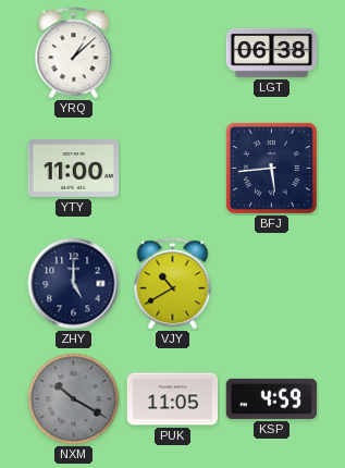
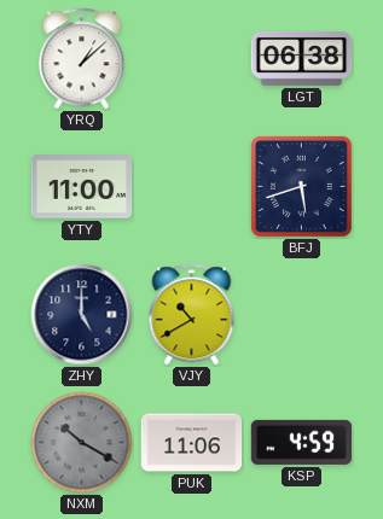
BFJ: 5:44 -> 5:42
PUK: 11:05 -> 11:06
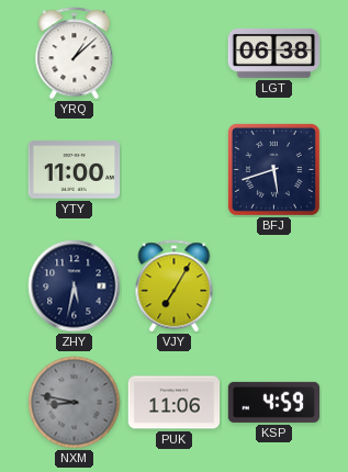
ZHY: 5:00 -> 5:32
VJY: 10:40 -> 7:05
NXM: 10:20 -> 8:47
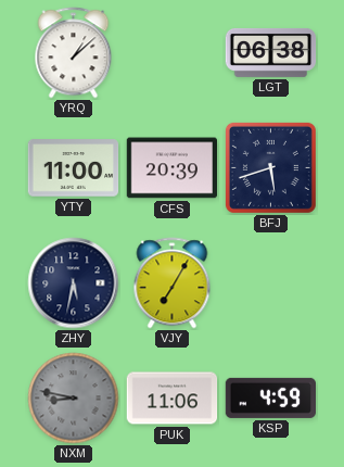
CFS: none -> 20:39
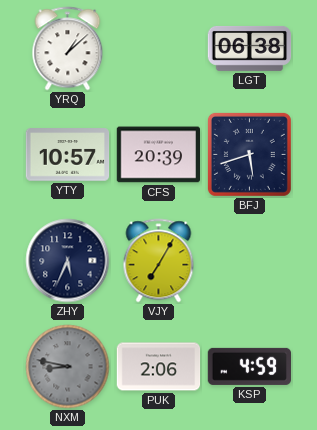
YTY: 11:00 -> 10:57
ZHY: 5:32 -> 5:34
PUK: 11:06 -> 2:06
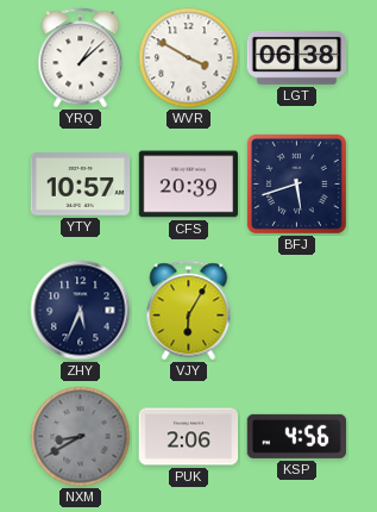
WVR: none -> 3:50
VJY: 7:05 -> 6:05
NXM: 8:47 -> 8:40
KSP: 4:59 -> 4:56
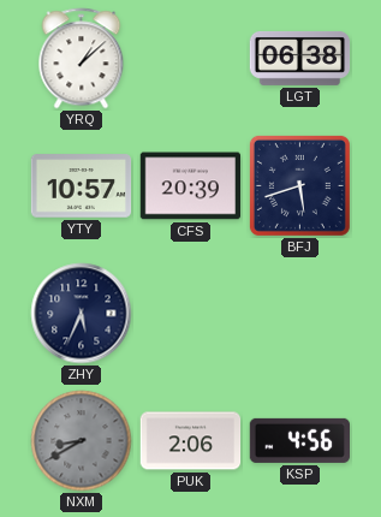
WVR: 3:50 -> none
VJY: 6:05 -> none
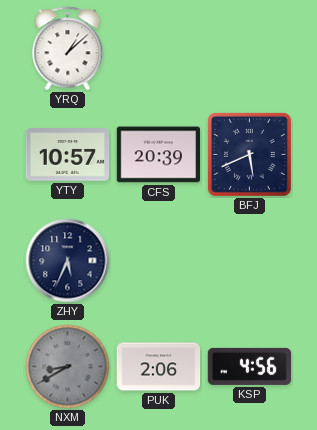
LGT: 06:38 -> none
BFJ: 5:42 -> 5:41
